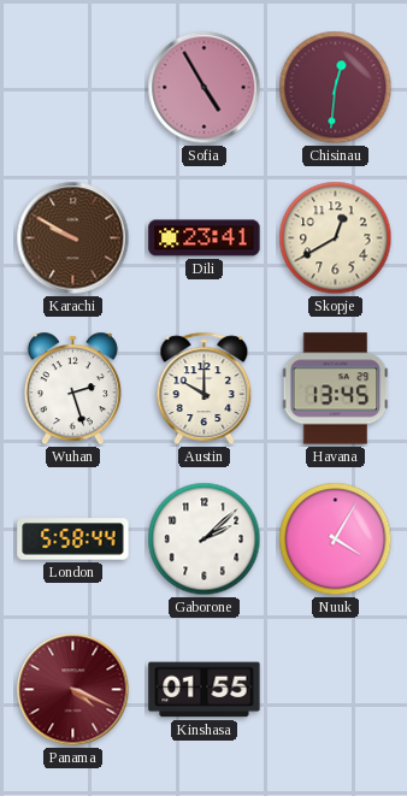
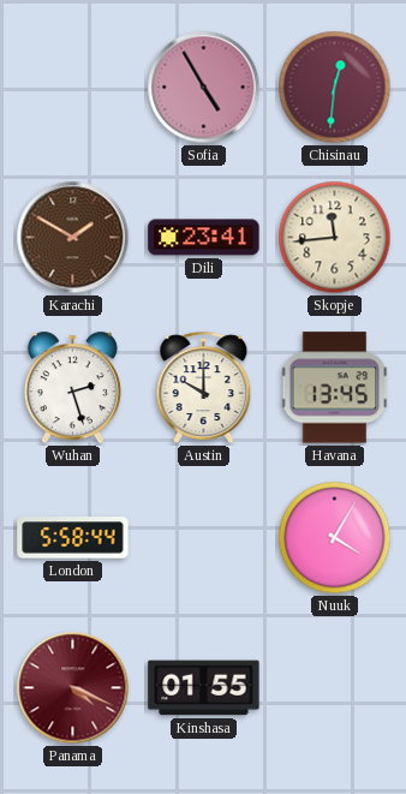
Karachi: 9:50 -> 1:50
Skopje: 12:40 -> 11:44
Gaborone: 2:08 -> none
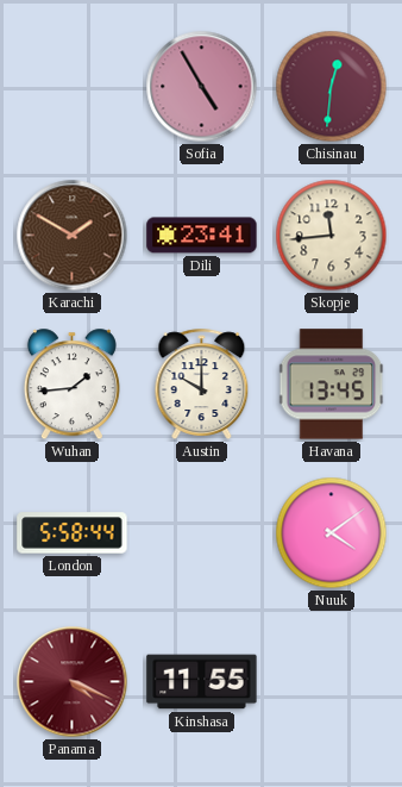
Wuhan: 2:27 -> 1:44
Nuuk: 4:05 -> 4:09
Kinshasa: 01:55 -> 11:55
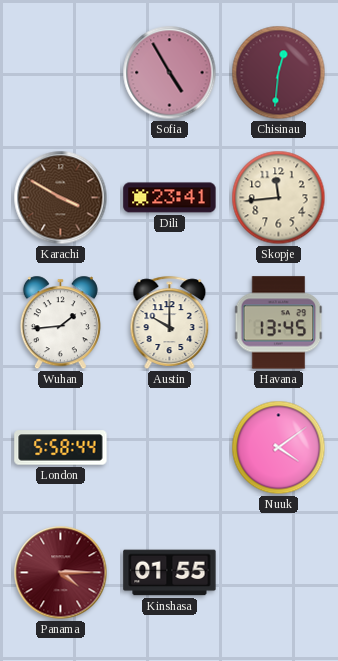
Karachi: 1:50 -> 3:50
Panama: 4:19 -> 4:15
Kinshasa: 11:55 -> 01:55
